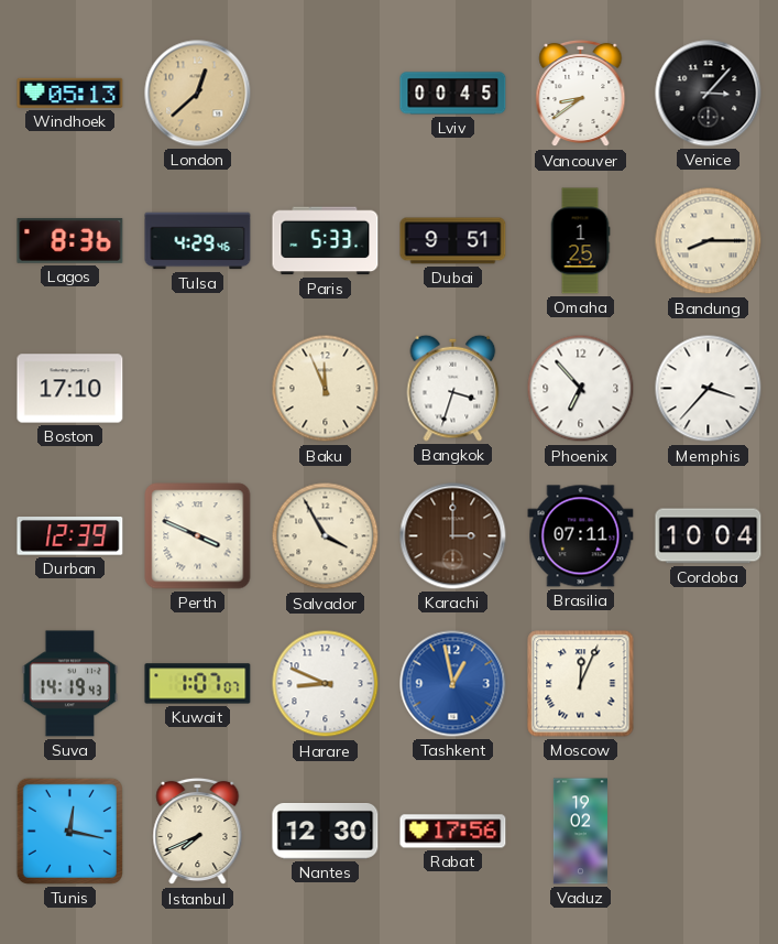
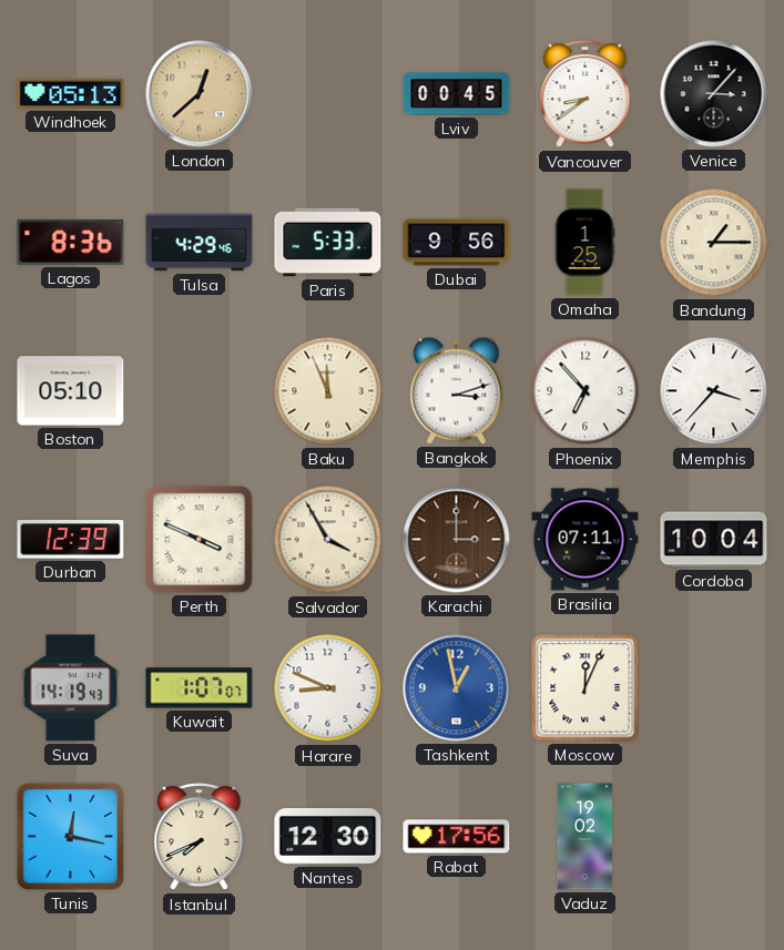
Dubai: 9:51 -> 9:56
Bandung: 8:15 -> 1:15
Boston: 17:10 -> 05:10
Bangkok: 3:33 -> 3:12
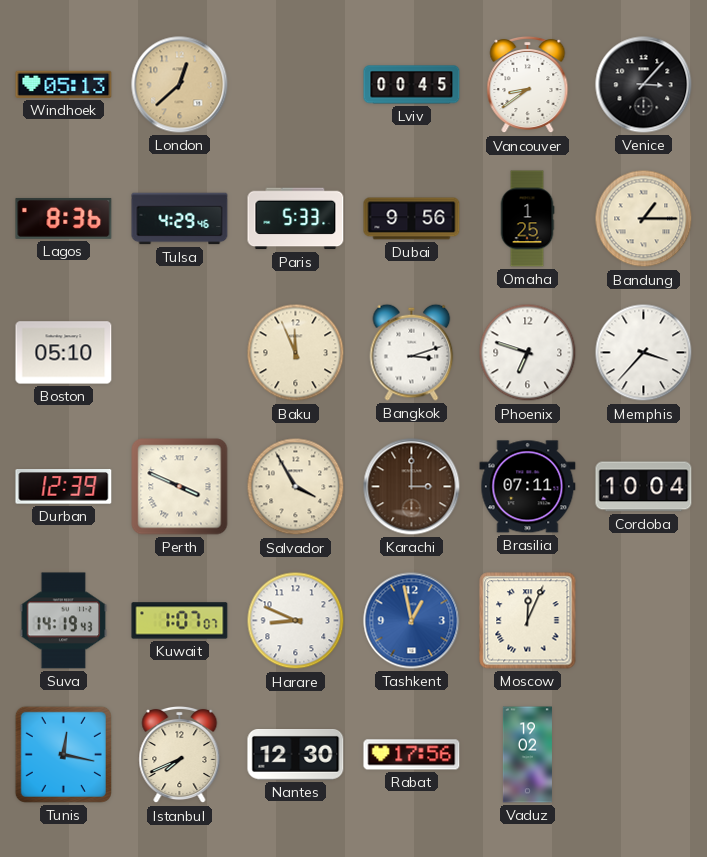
Phoenix: 6:53 -> 6:48
